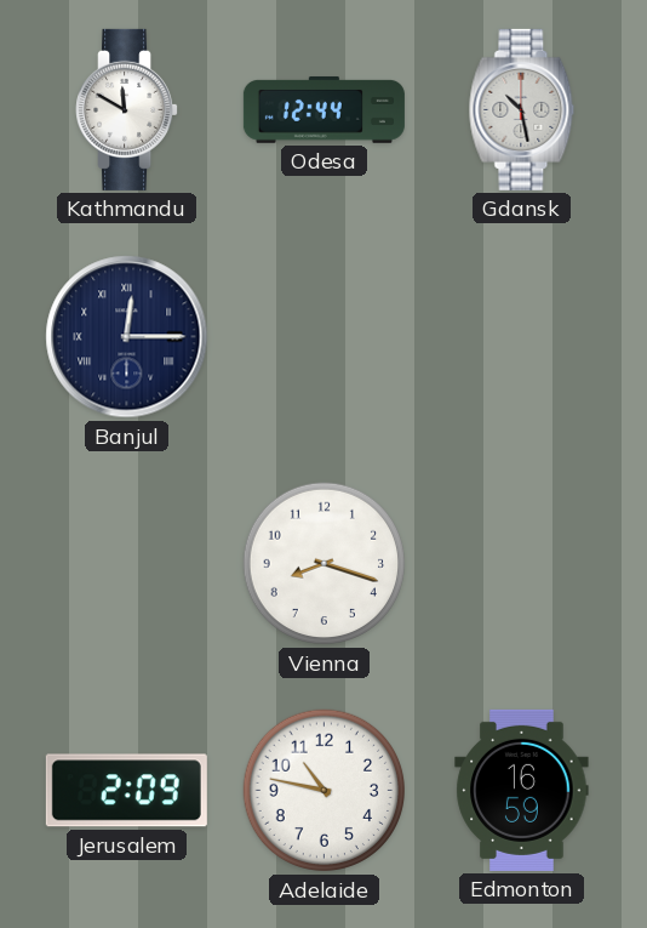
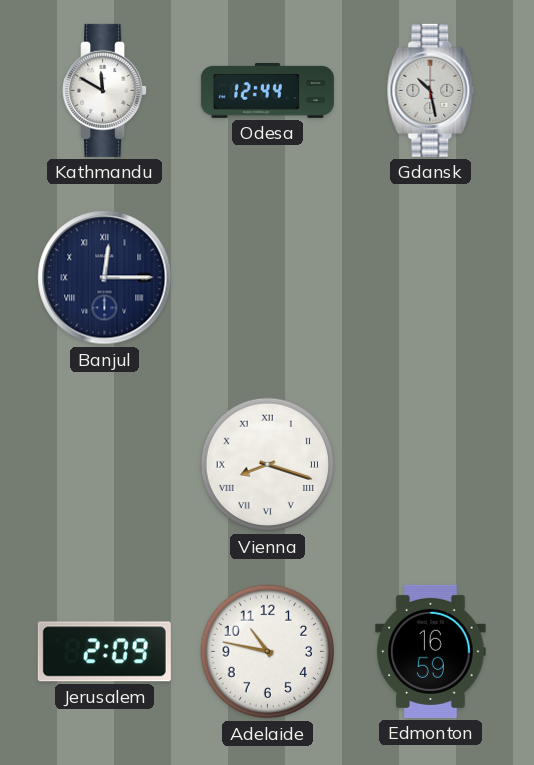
Vienna numerals: Arabic -> Roman
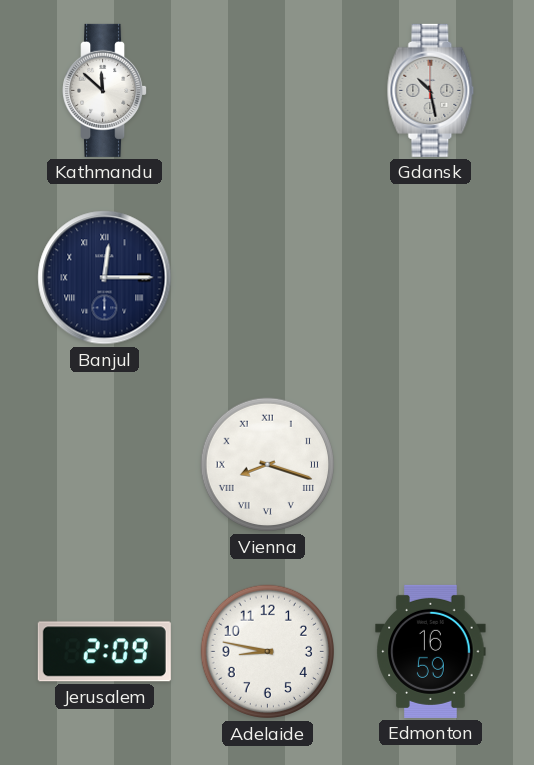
Kathmandu: 11:50 -> 11:52
Odesa: 12:44 -> none
Adelaide: 10:47 -> 8:47
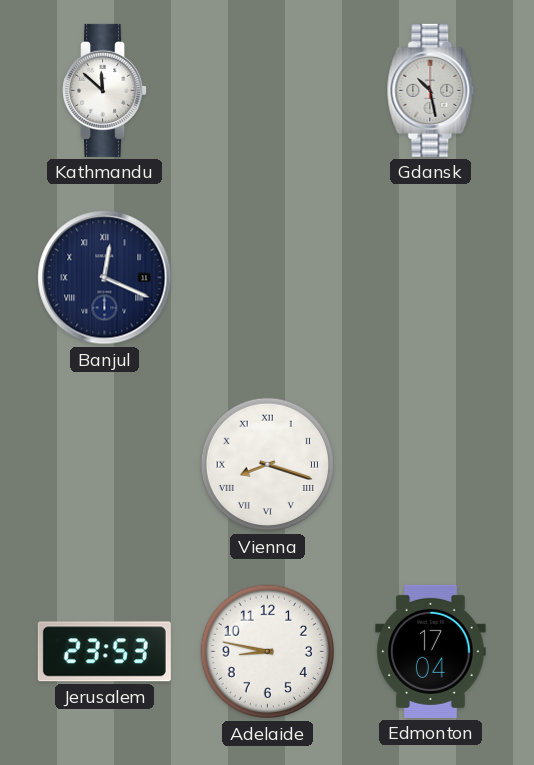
Banjul: 12:15 -> 12:19
Jerusalem: 2:09 -> 23:53
Edmonton: 16:59 -> 17:04
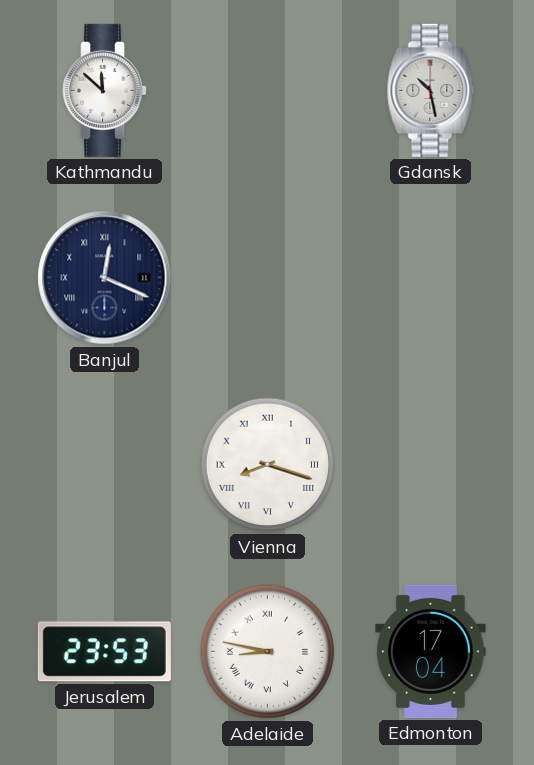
Adelaide numerals: Arabic -> Roman
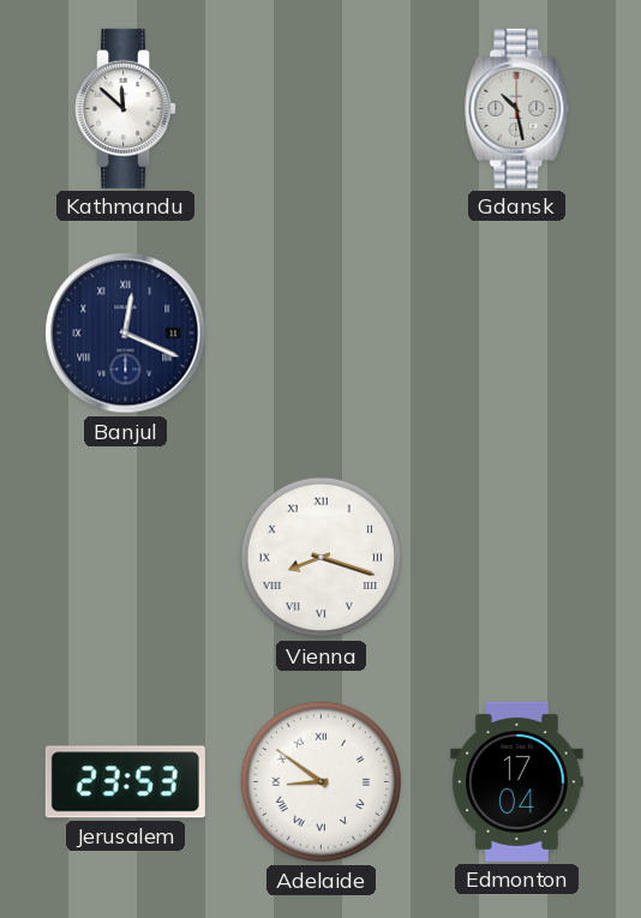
Adelaide: 8:47 -> 8:51
